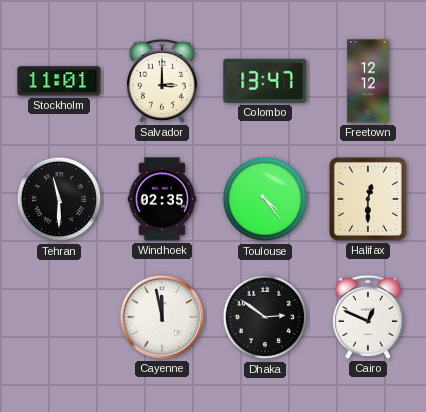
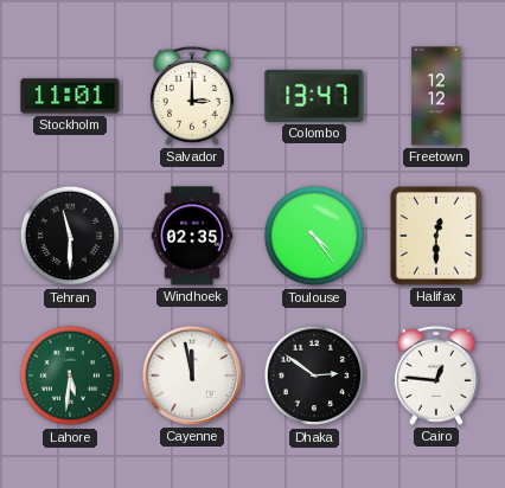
Lahore: none -> 5:31
Cairo: 12:49 -> 12:46
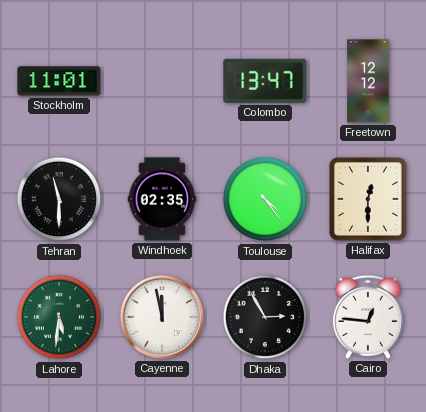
Salvador: 3:00 -> none
Dhaka: 2:51 -> 2:55
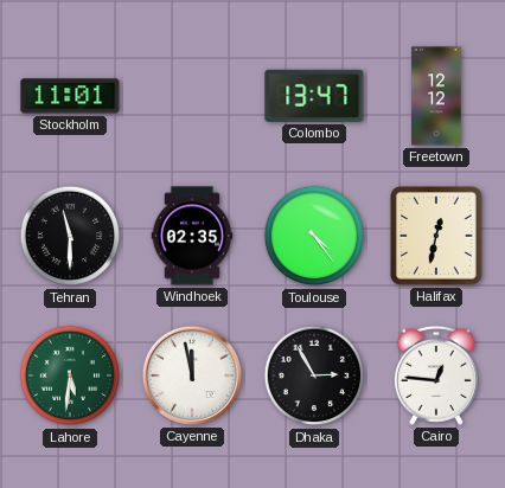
Halifax: 12:30 -> 12:32
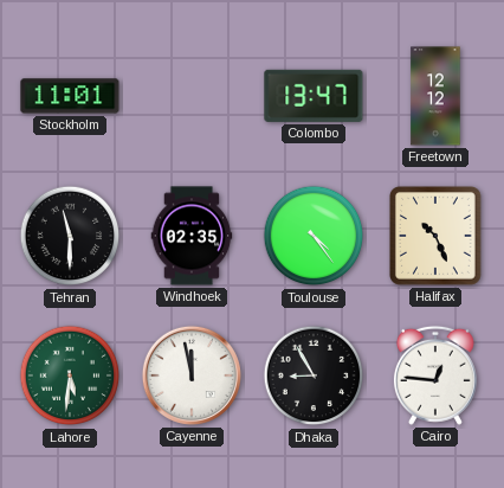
Halifax: 12:32 -> 10:26
Dhaka: 2:55 -> 8:55
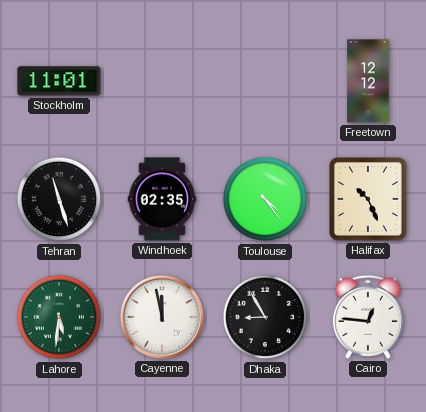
Colombo: 13:47 -> none
Tehran: 11:30 -> 11:27
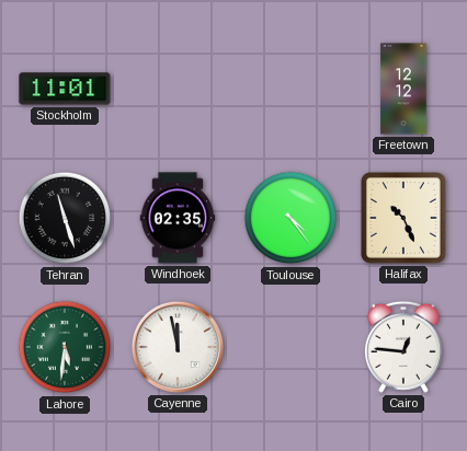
Dhaka: 8:55 -> none
